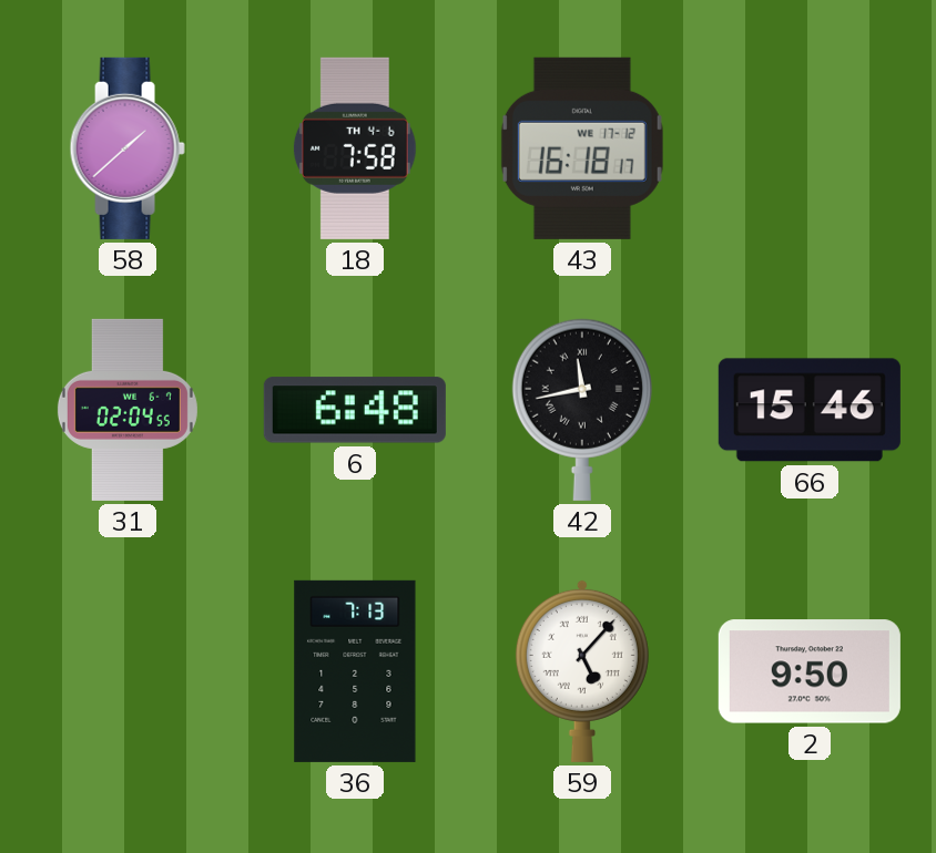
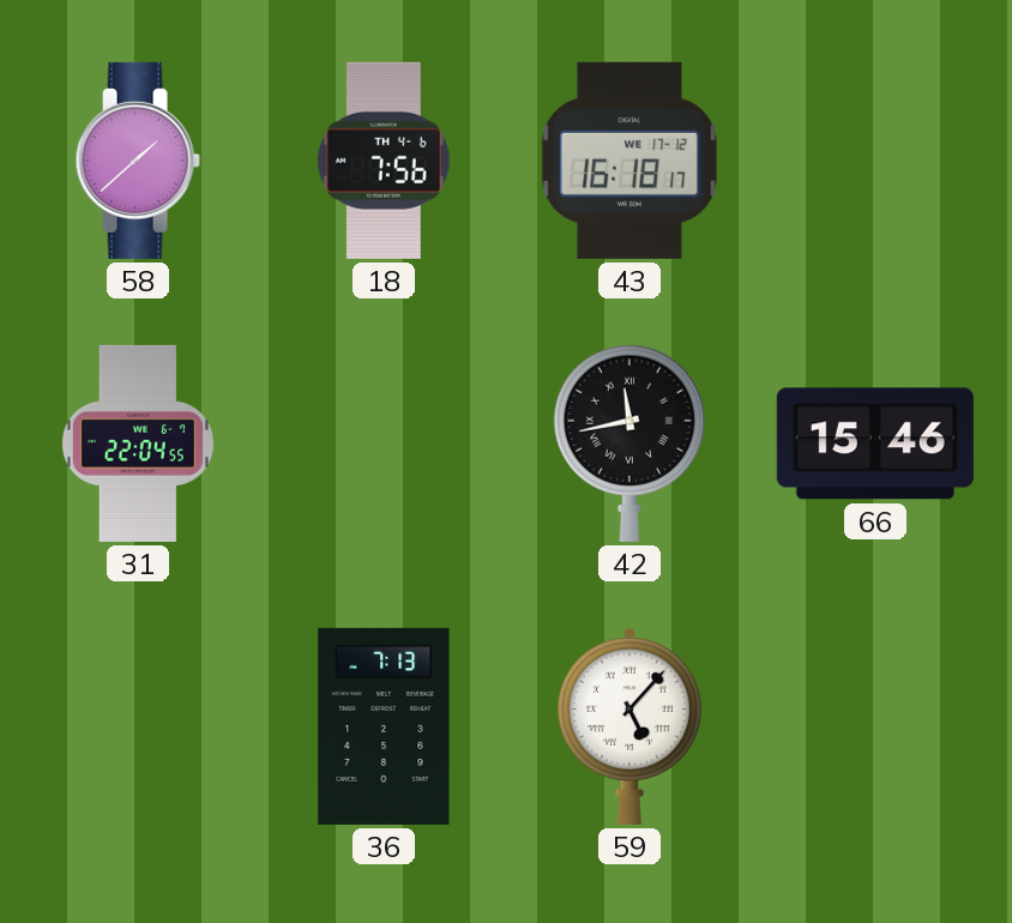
18: 7:58 -> 7:56
31: 02:04 -> 22:04
6: 6:48 -> none
2: 9:50 -> none
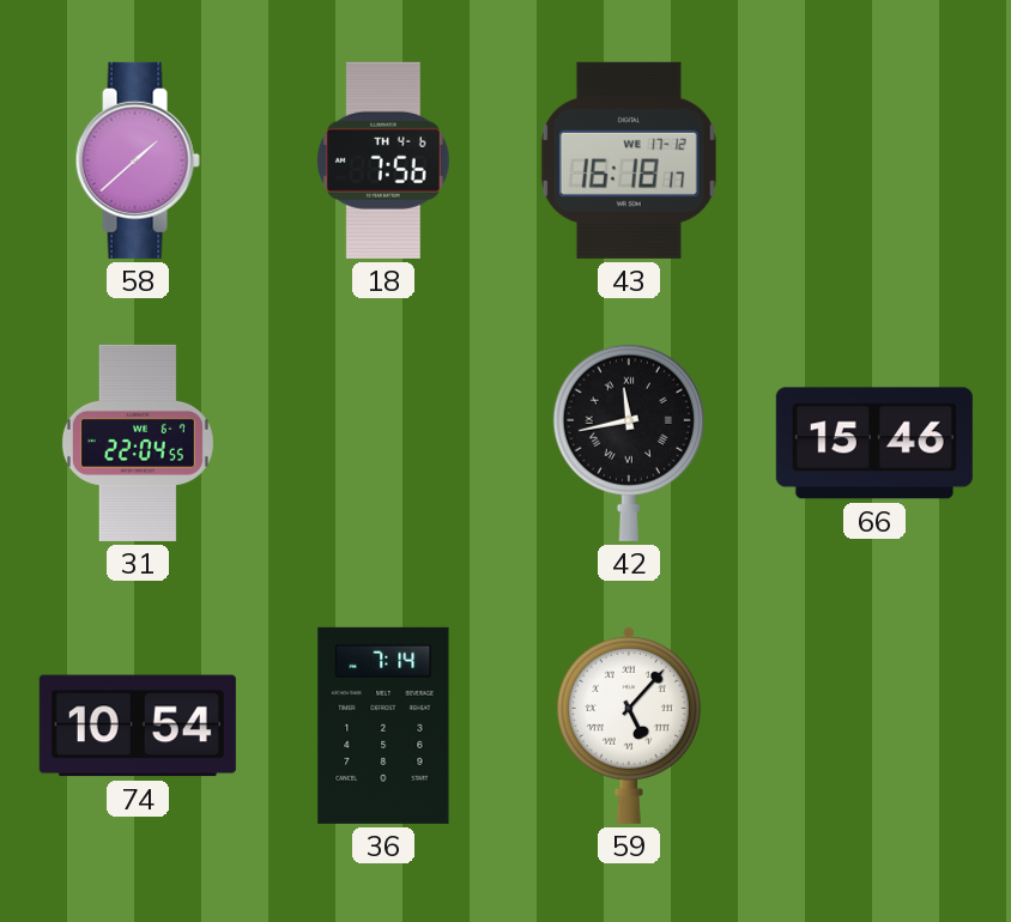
74: none -> 10:54
36: 7:13 -> 7:14
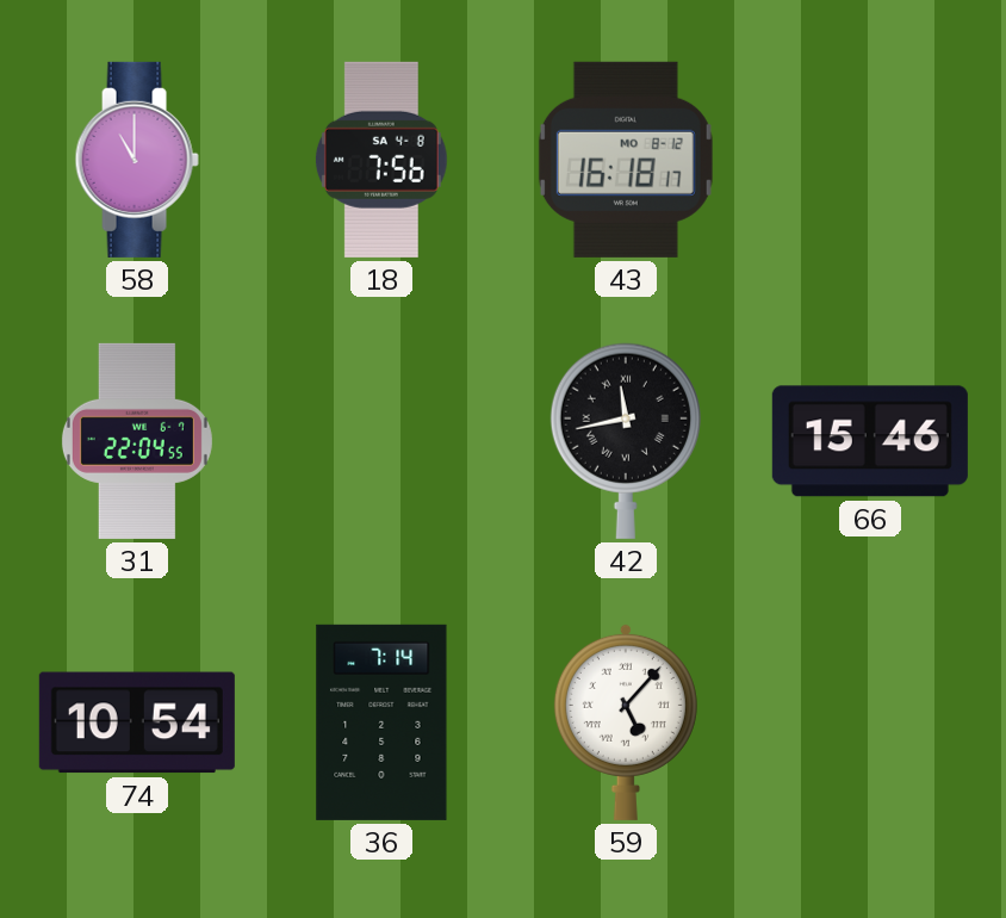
58: 1:38 -> 11:00
18 date: TH 4-6 -> SA 4-8
43 date: WE 17-12 -> MO 8-12
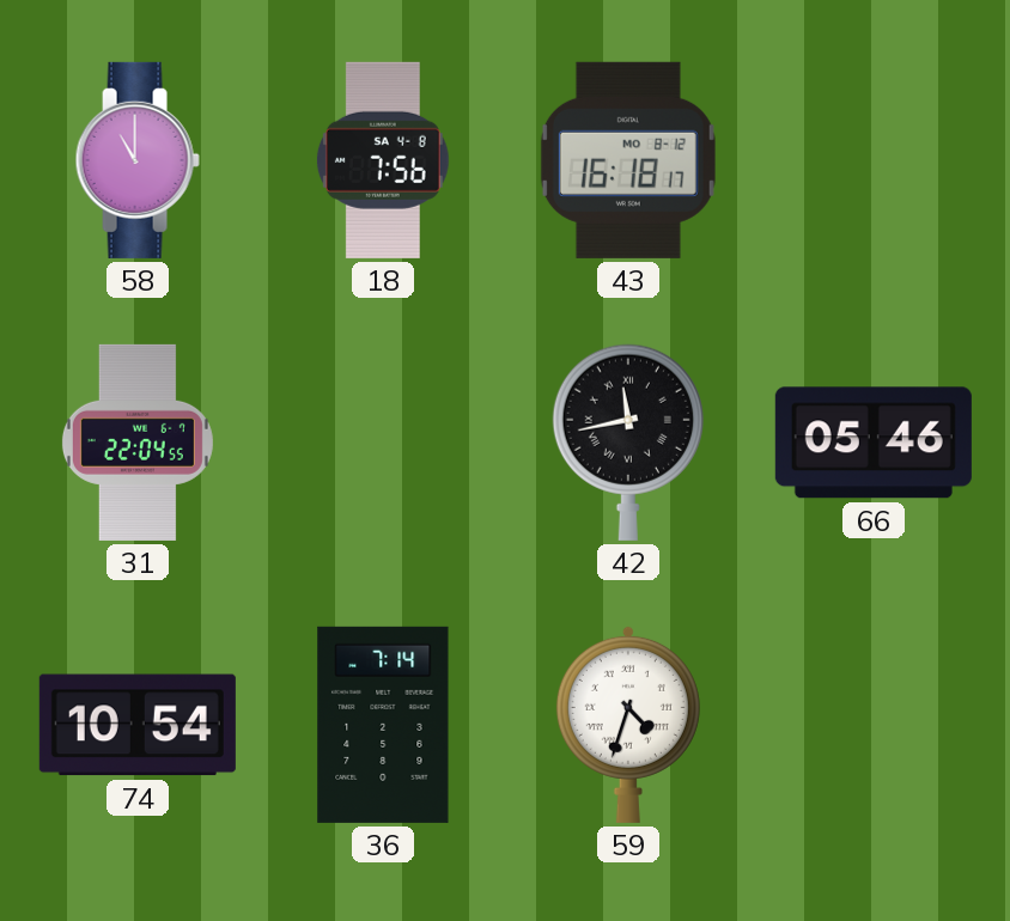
66: 15:46 -> 05:46
59: 5:07 -> 4:33
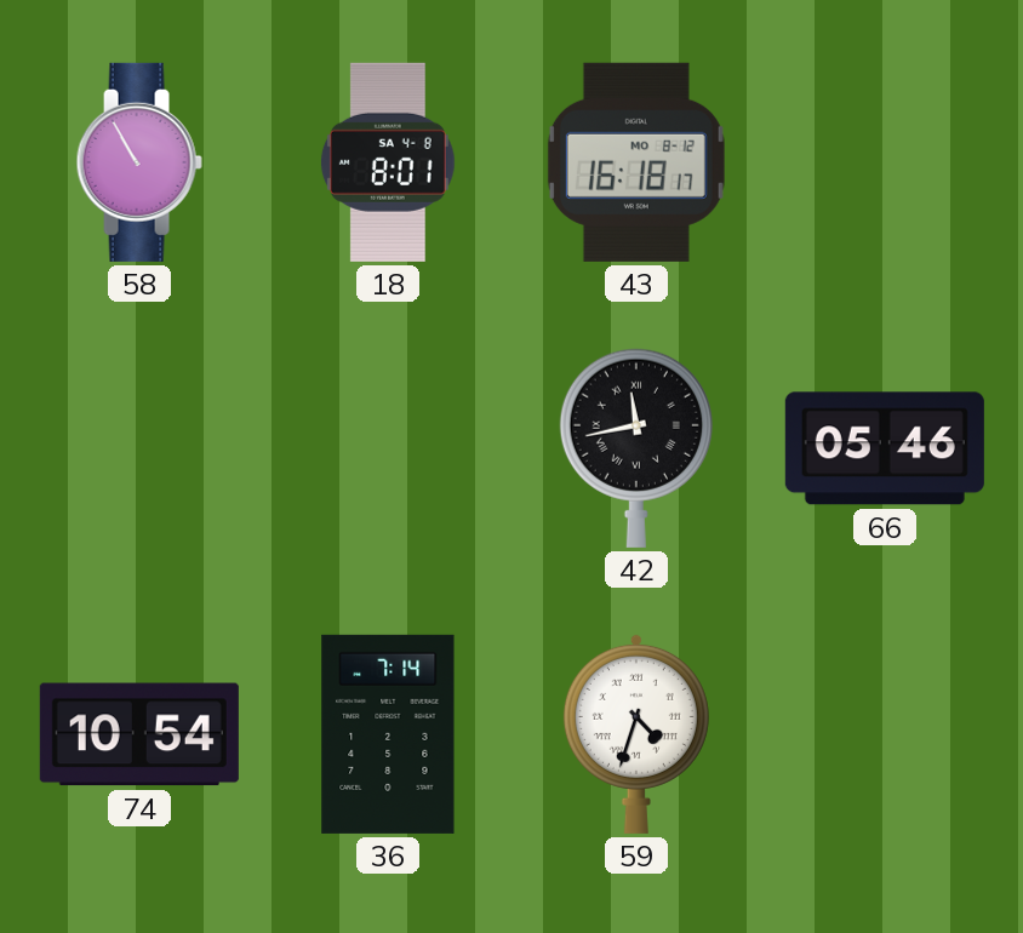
58: 11:00 -> 10:55
18: 7:56 -> 8:01
31: 22:04 -> none
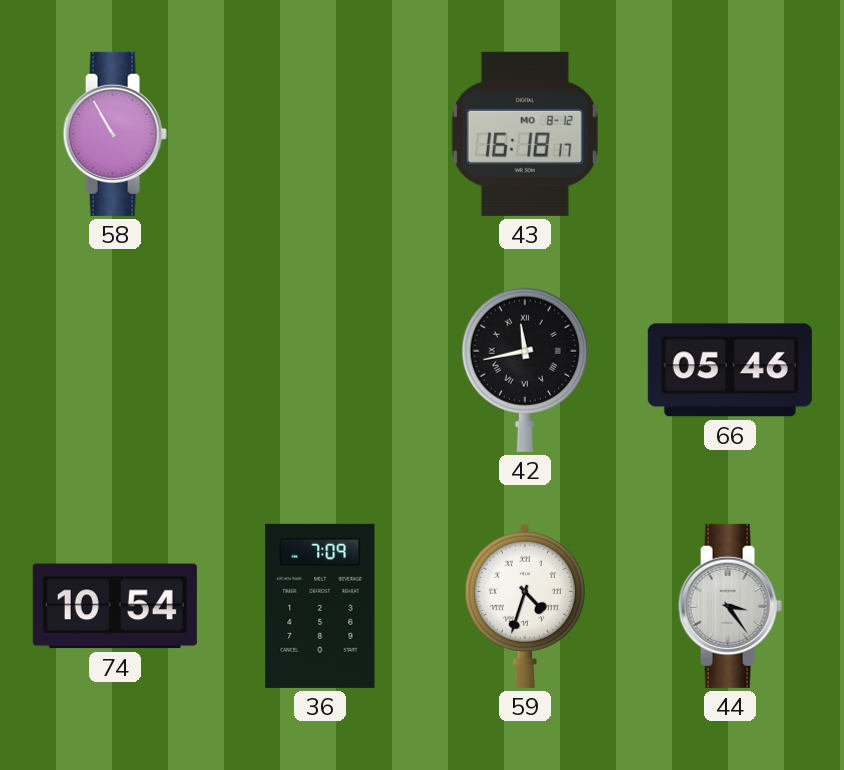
18: 8:01 -> none
36: 7:14 -> 7:09
44: none -> 3:24
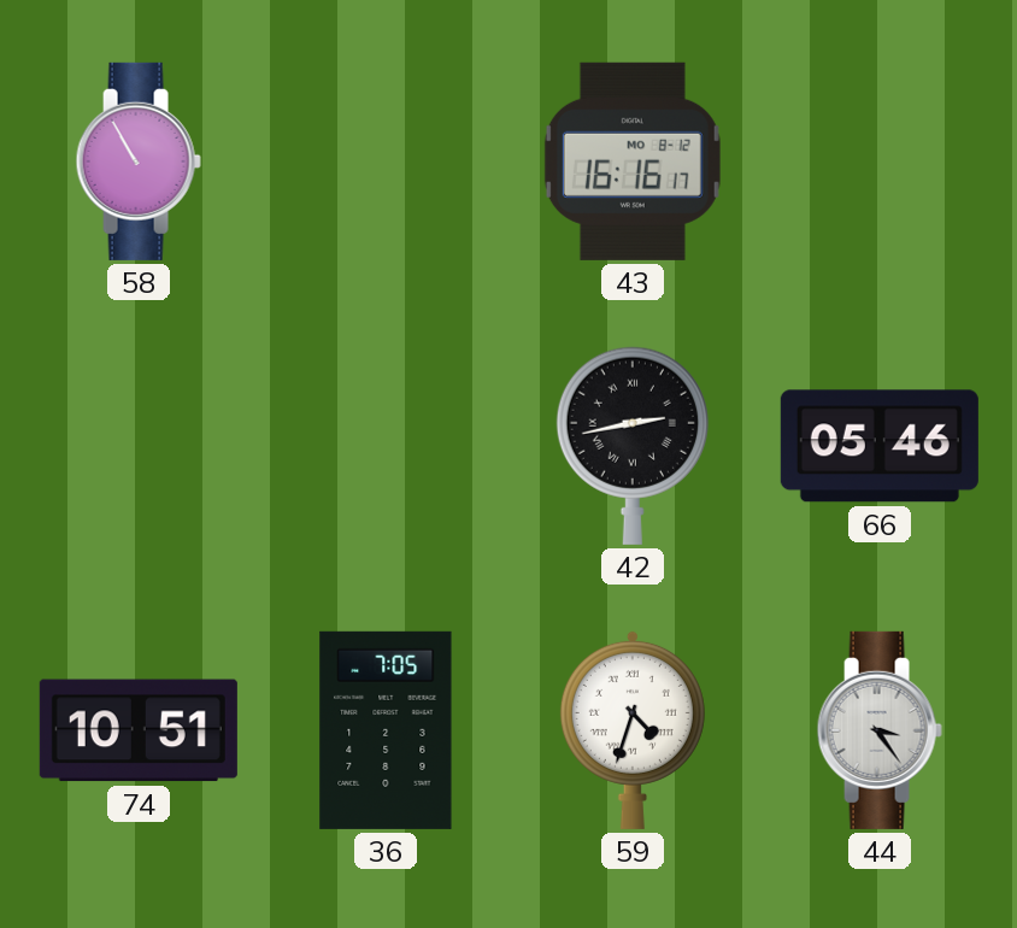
43: 16:18 -> 16:16
42: 11:43 -> 2:43
74: 10:54 -> 10:51
36: 7:09 -> 7:05
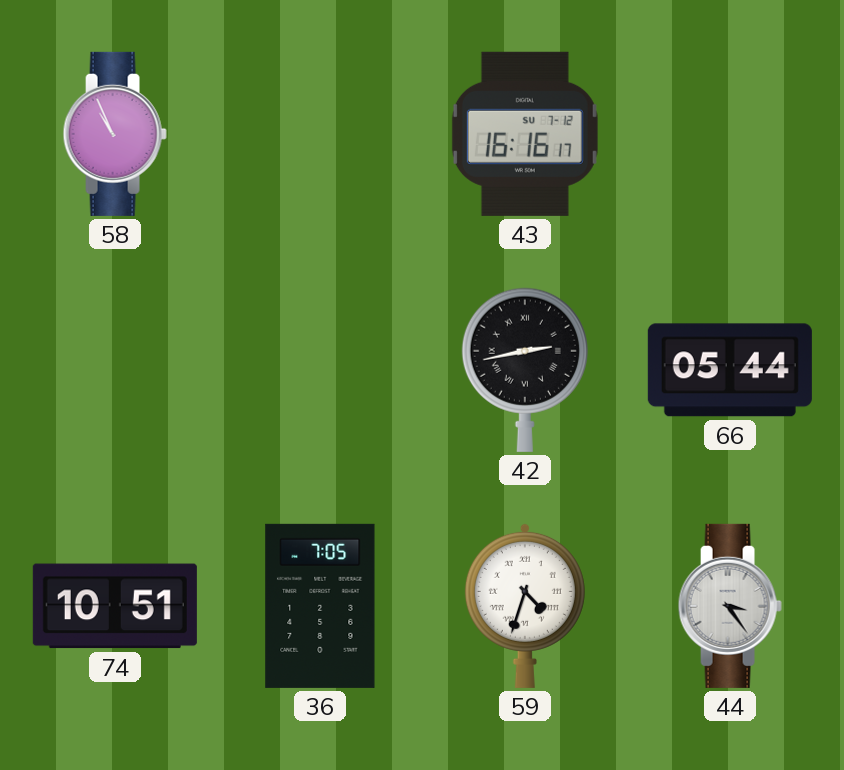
58: 10:55 -> 10:56
43 date: MO 8-12 -> SU 7-12
66: 05:46 -> 05:44
